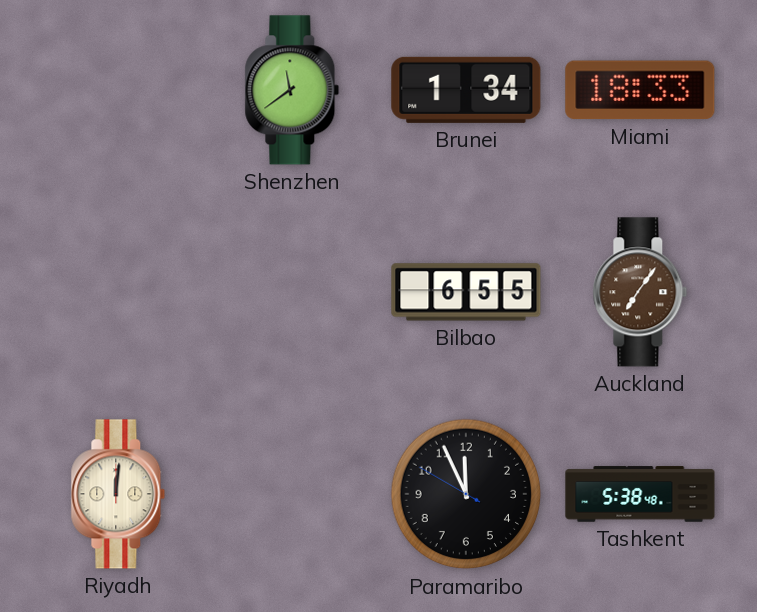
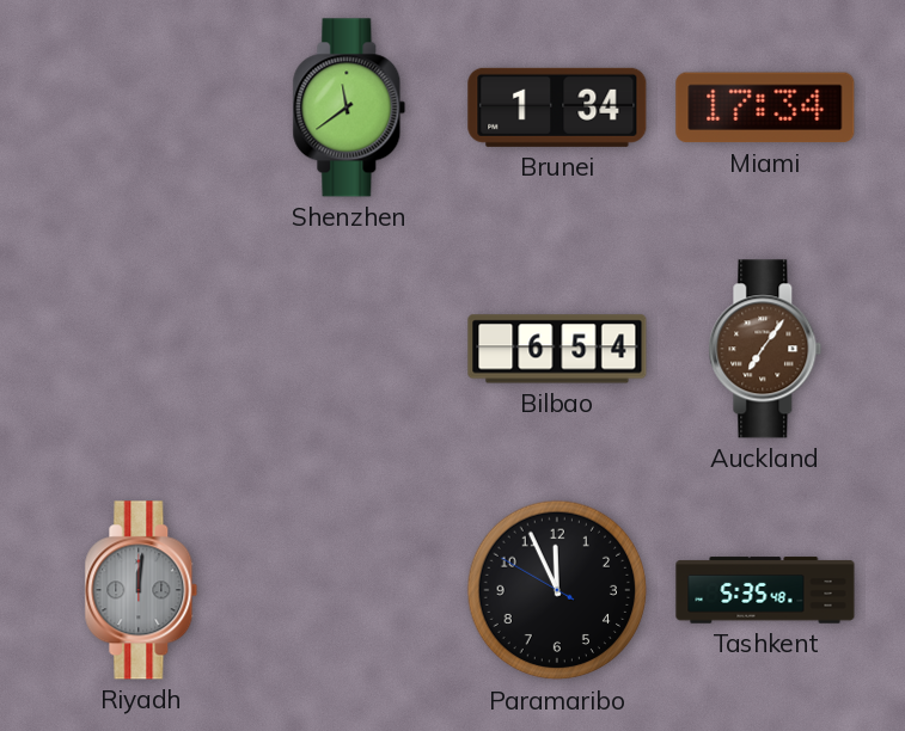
Miami: 18:33 -> 17:34
Bilbao: 6:55 -> 6:54
Riyadh dial: cream -> grey
Tashkent: 5:38 -> 5:35
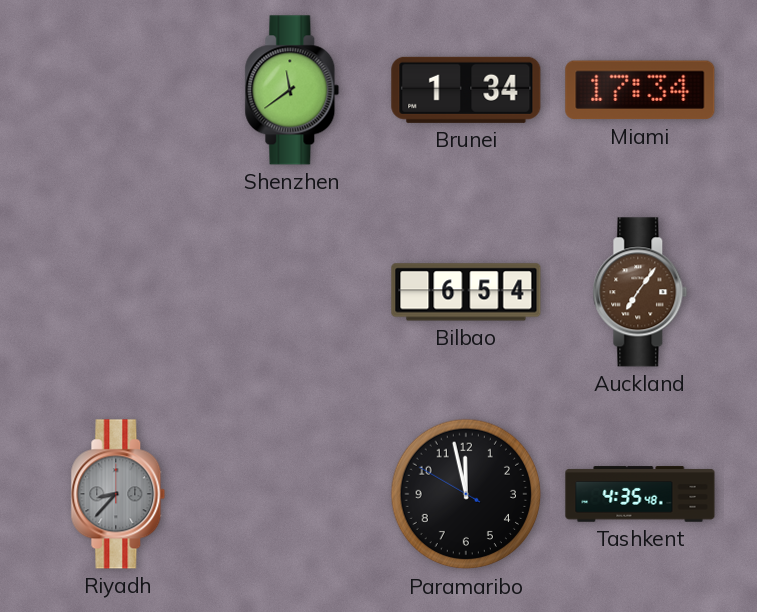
Riyadh: 12:01 -> 8:37
Paramaribo: 11:55 -> 11:57
Tashkent: 5:35 -> 4:35
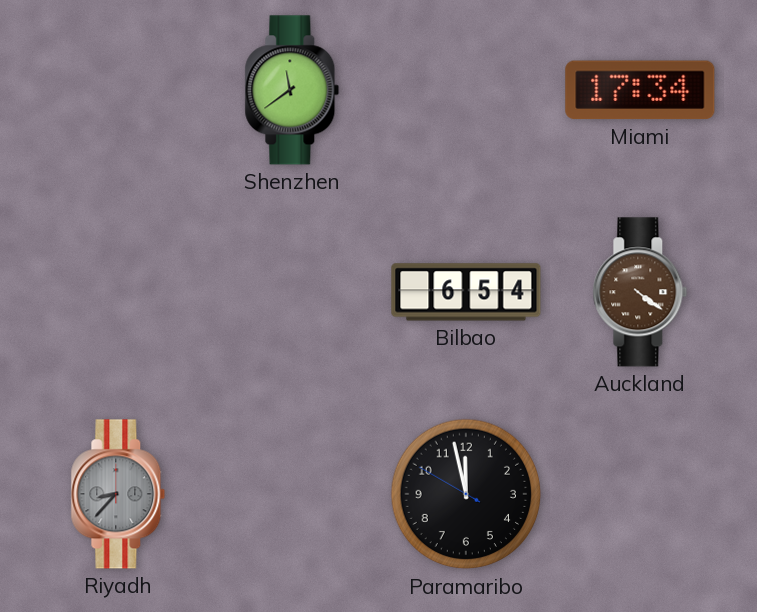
Brunei: 1:34 -> none
Auckland: 7:06 -> 4:21
Tashkent: 4:35 -> none
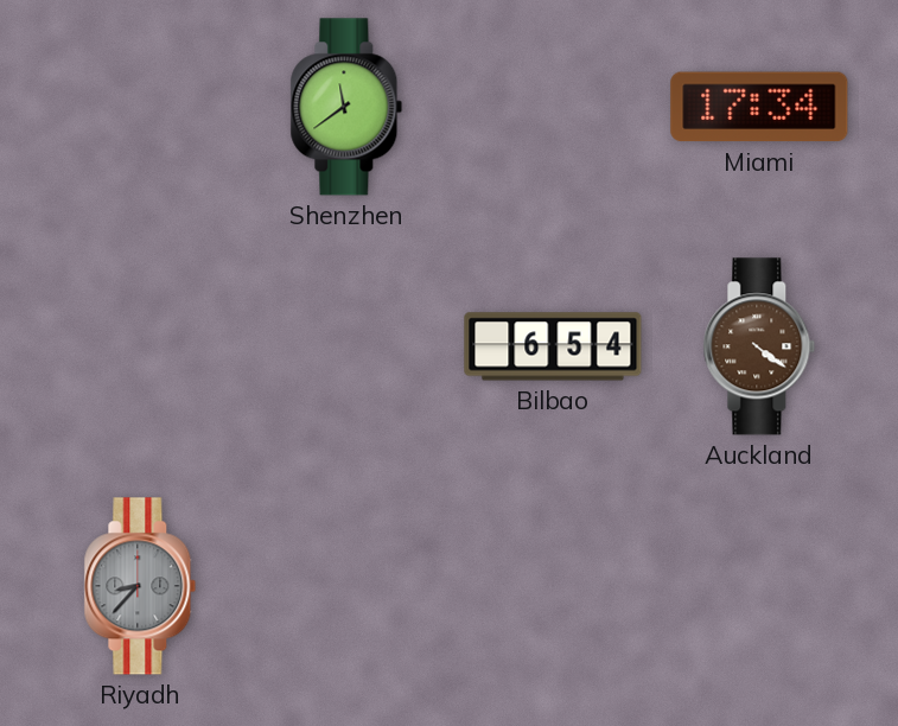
Paramaribo: 11:57 -> none
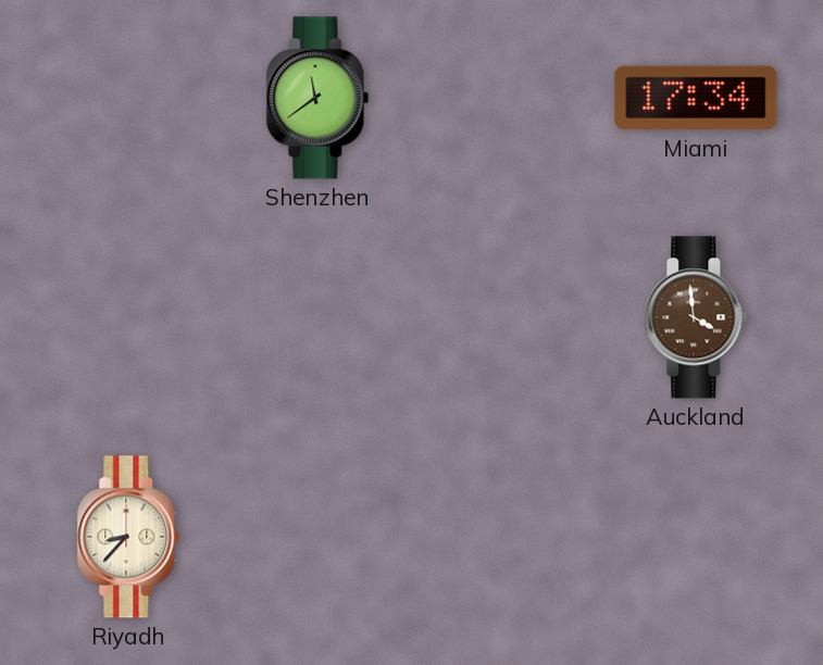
Bilbao: 6:54 -> none
Auckland: 4:21 -> 3:59
Riyadh dial: grey -> cream
